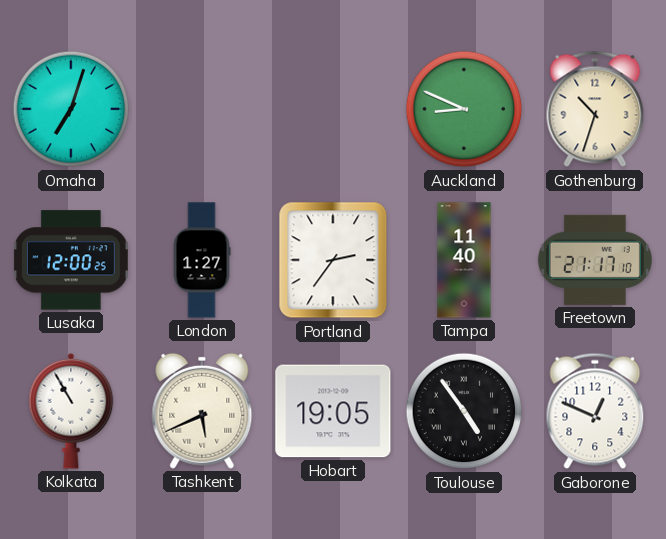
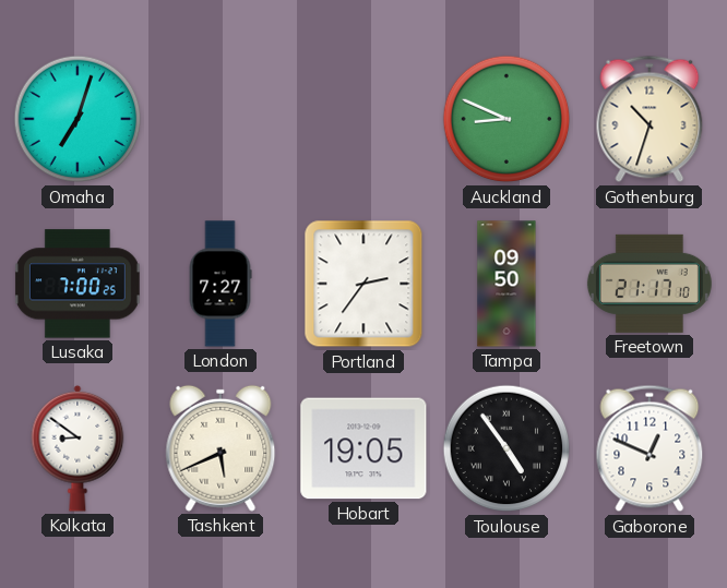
Lusaka: 12:00 -> 7:00
London: 1:27 -> 7:27
Tampa: 11:40 -> 09:50
Kolkata: 10:55 -> 8:51
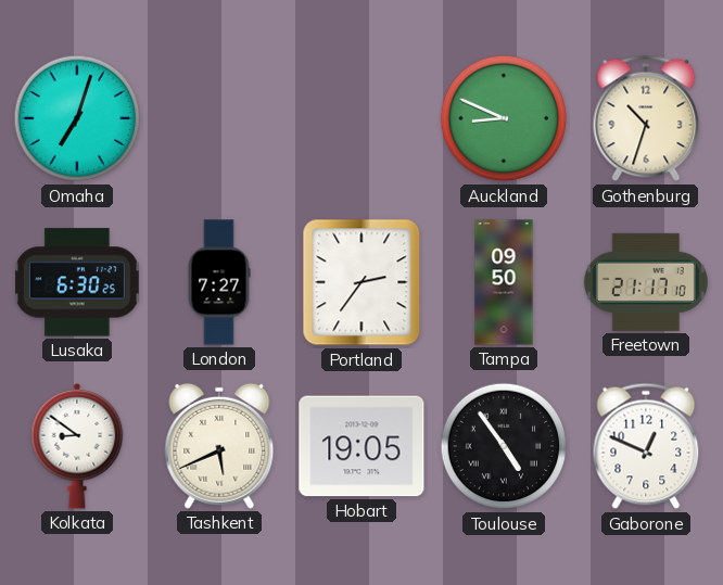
Lusaka: 7:00 -> 6:30
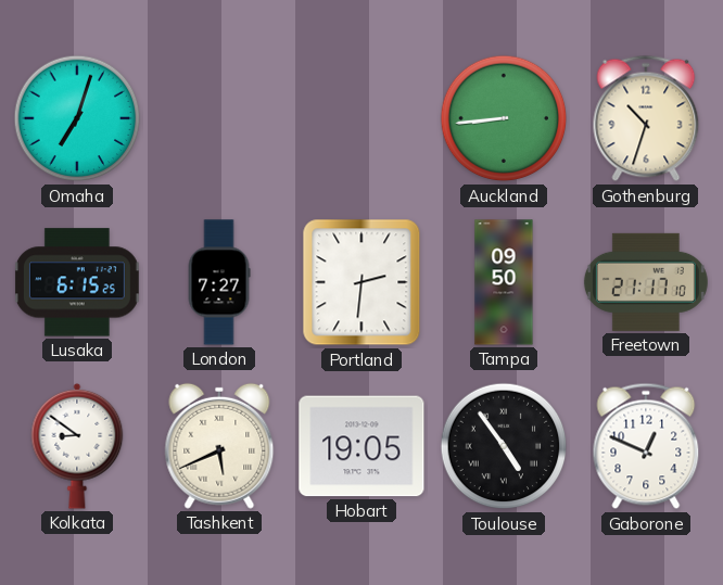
Auckland: 8:49 -> 8:44
Lusaka: 6:30 -> 6:15
Portland: 2:36 -> 2:31
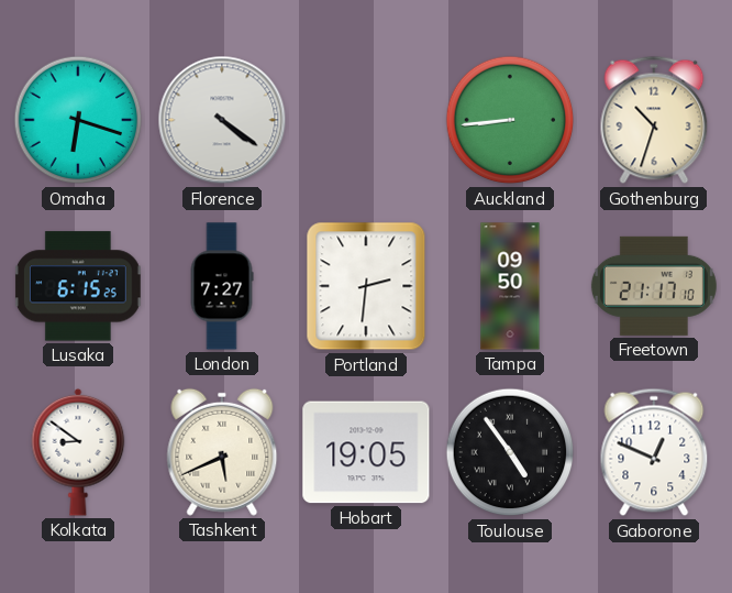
Omaha: 7:03 -> 6:18
Florence: none -> 4:21
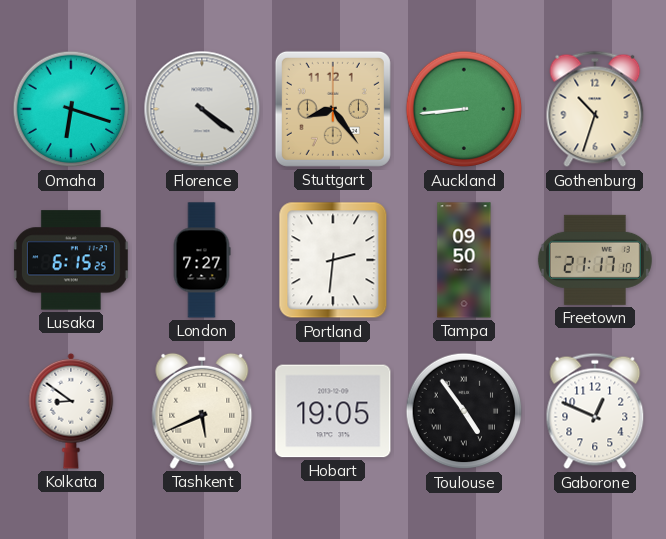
Stuttgart: none -> 8:24
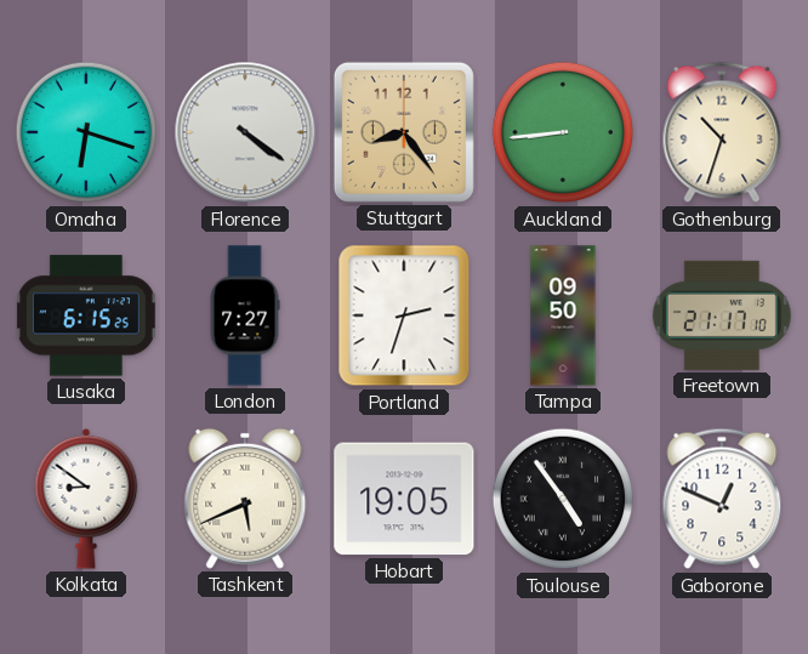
Portland: 2:31 -> 2:33
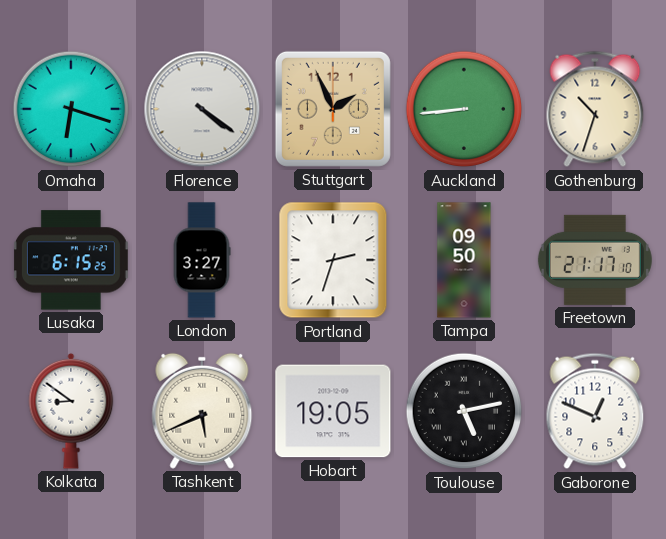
Stuttgart: 8:24 -> 1:56
London: 7:27 -> 3:27
Toulouse: 4:54 -> 5:13
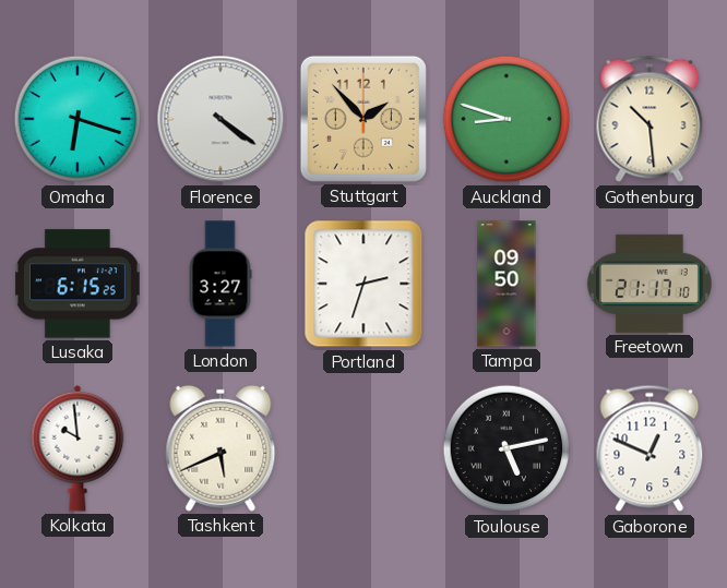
Stuttgart: 1:56 -> 1:53
Auckland: 8:44 -> 8:48
Gothenburg: 10:33 -> 10:29
Kolkata: 8:51 -> 9:59
Hobart: 19:05 -> none
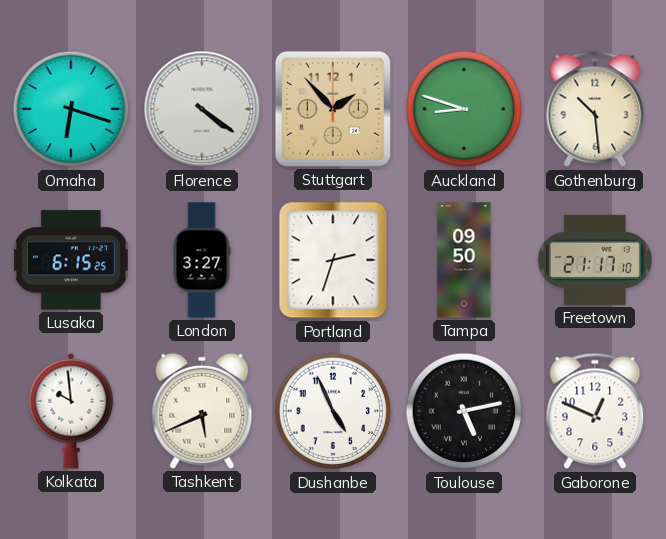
Dushanbe: none -> 4:56
